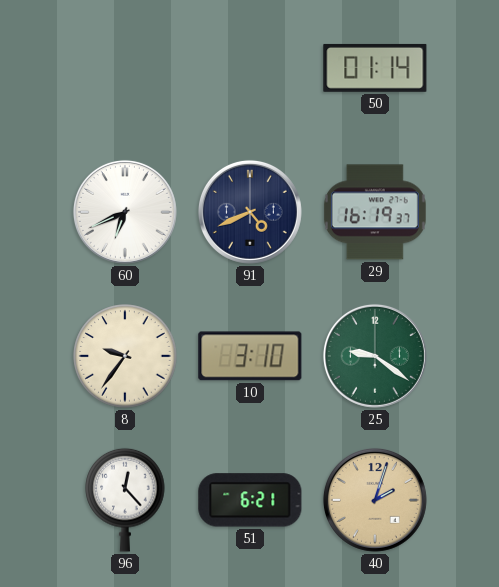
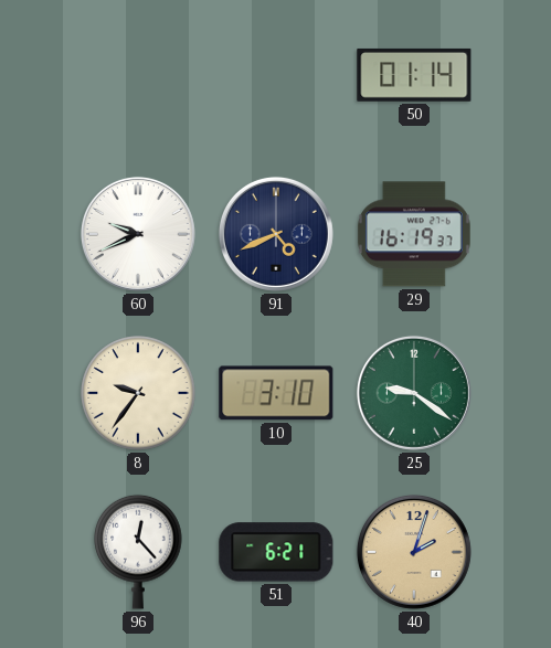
60: 6:41 -> 9:41
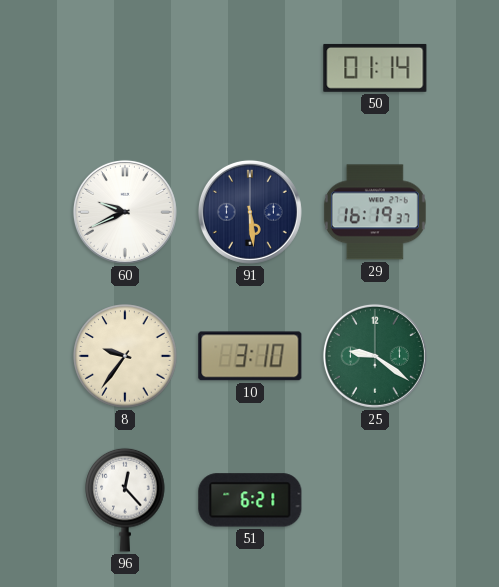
91: 4:41 -> 5:29
40: 2:03 -> none
